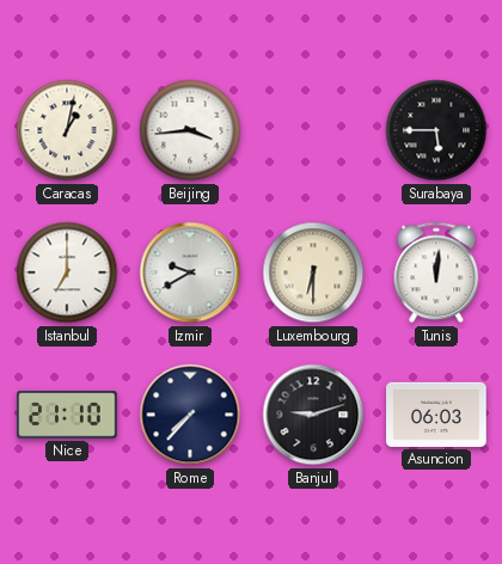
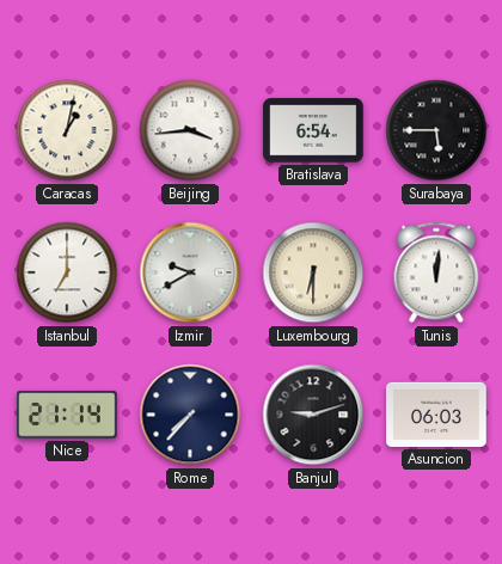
Bratislava: none -> 6:54
Nice: 21:10 -> 21:14
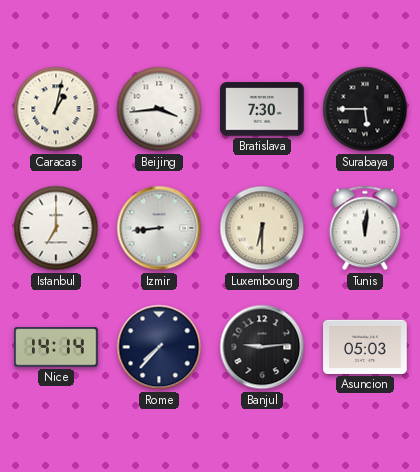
Bratislava: 6:54 -> 7:30
Izmir: 9:40 -> 8:44
Nice: 21:14 -> 14:14
Banjul: 9:12 -> 9:14
Asuncion: 06:03 -> 05:03
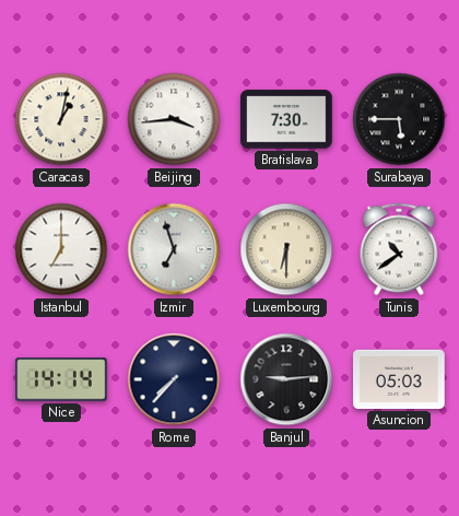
Izmir: 8:44 -> 6:57
Tunis: 12:01 -> 10:39
